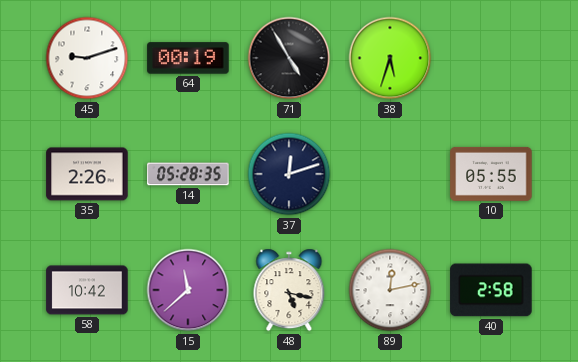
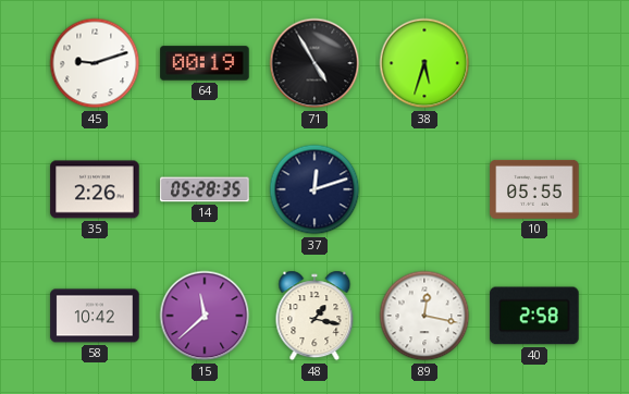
48: 5:17 -> 1:17
89: 12:13 -> 12:17
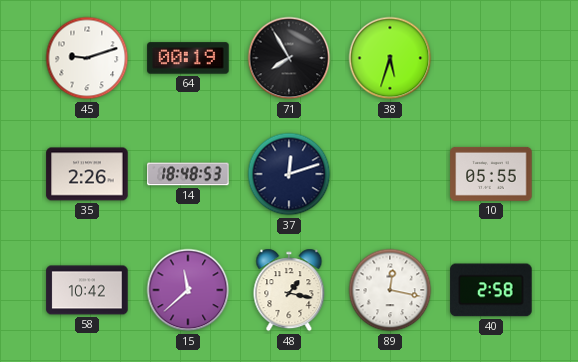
71: 4:55 -> 7:55
14: 05:28 -> 18:48
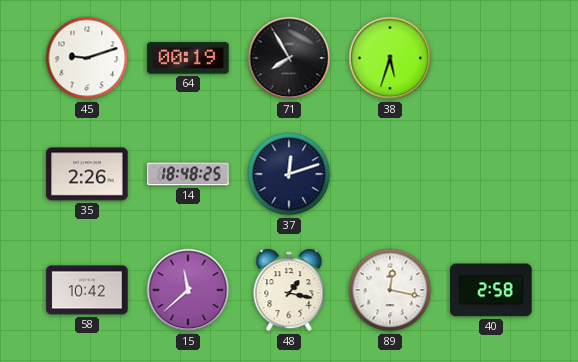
14: 18:48:53 -> 18:48:25
10: 05:55 -> none
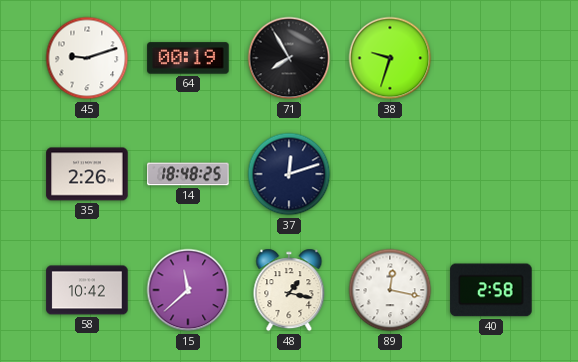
38: 5:33 -> 9:33
